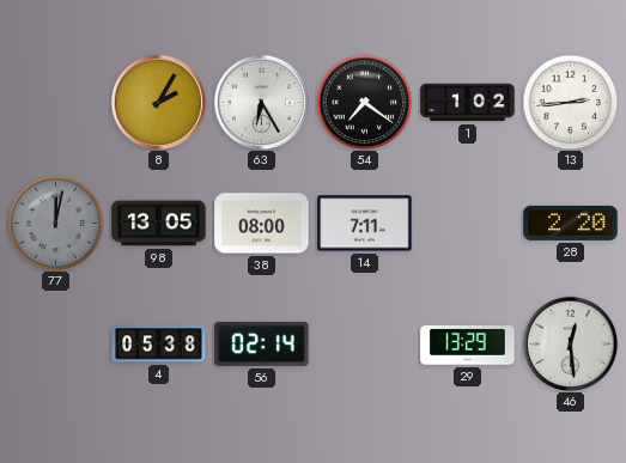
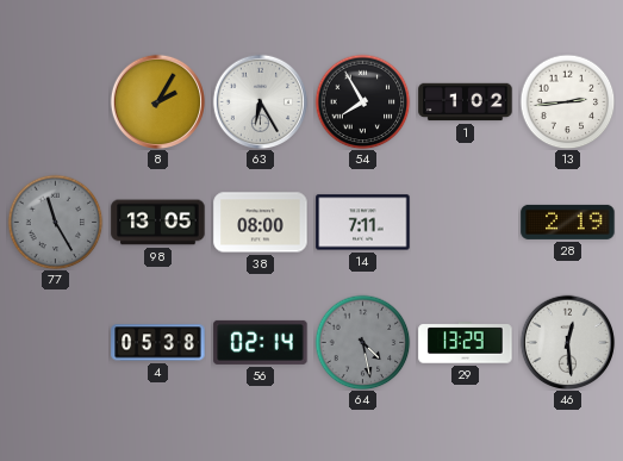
54: 7:21 -> 7:55
77: 12:02 -> 11:25
28: 2:20 -> 2:19
64: none -> 4:28
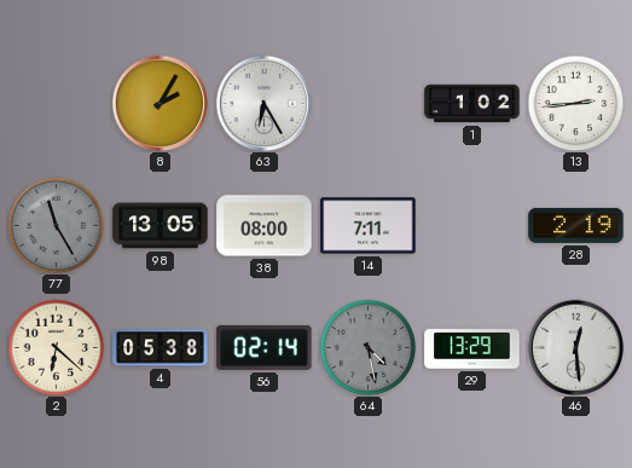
54: 7:55 -> none
2: none -> 6:22
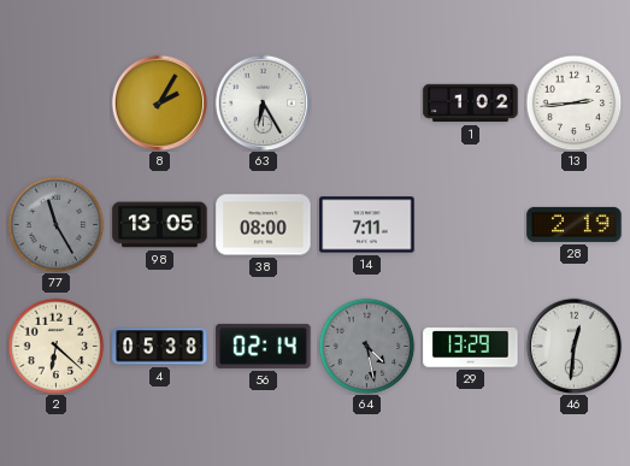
46: 12:29 -> 12:31
